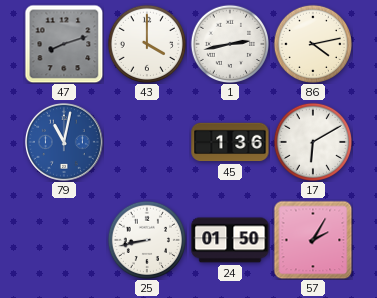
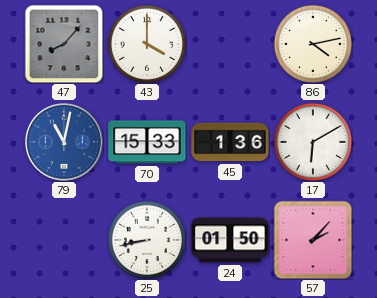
47: 8:12 -> 8:07
1: 2:43 -> none
70: none -> 15:33
57: 2:05 -> 2:07
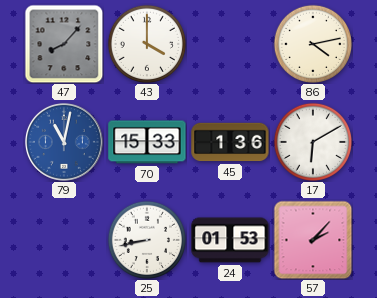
24: 01:50 -> 01:53
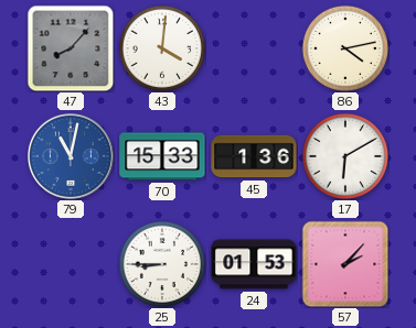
43: 4:00 -> 4:01
25: 8:43 -> 8:45
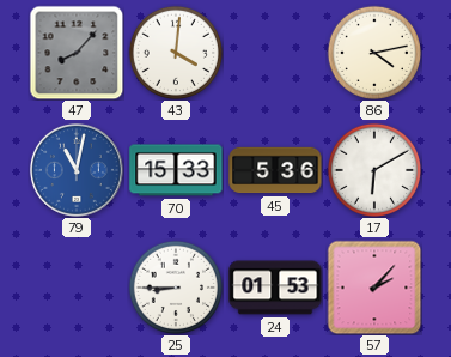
45: 1:36 -> 5:36
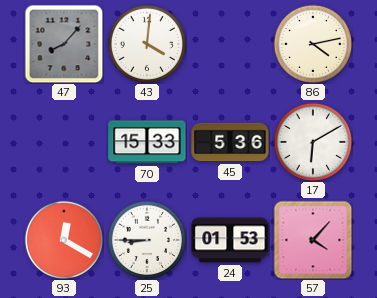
79: 11:02 -> none
93: none -> 12:20
57: 2:07 -> 4:07
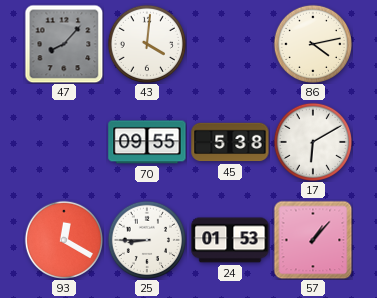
70: 15:33 -> 09:55
45: 5:36 -> 5:38
57: 4:07 -> 1:07
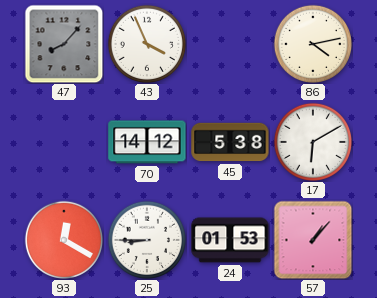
43: 4:01 -> 3:56
70: 09:55 -> 14:12
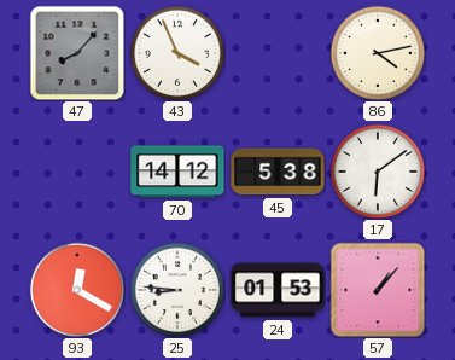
17: 6:10 -> 6:09
25: 8:45 -> 8:46
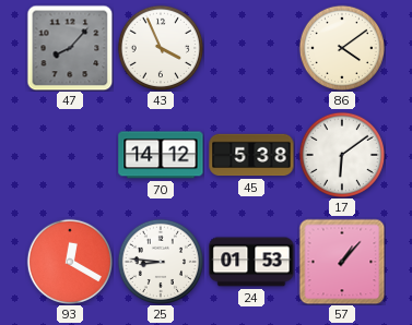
86: 4:13 -> 4:09
